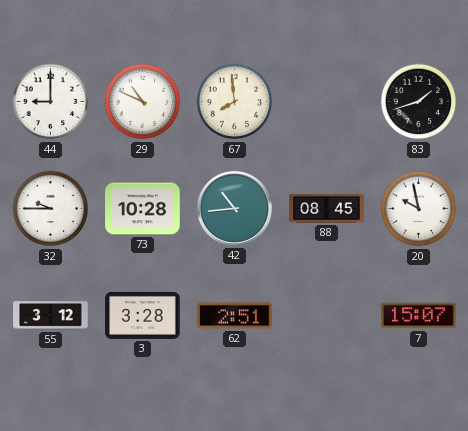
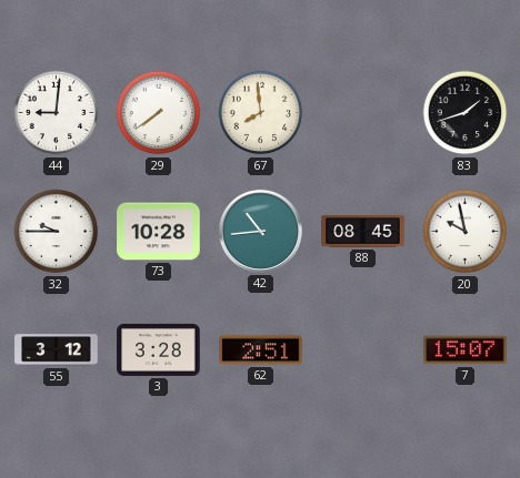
44: 9:00 -> 9:01
29: 10:49 -> 7:39
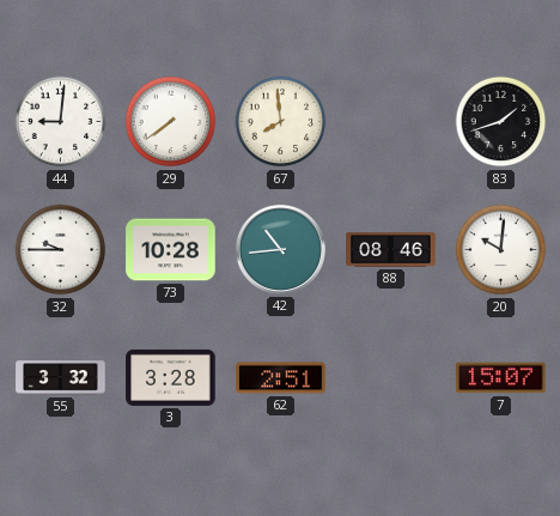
88: 08:45 -> 08:46
20: 9:58 -> 10:01
55: 3:12 -> 3:32
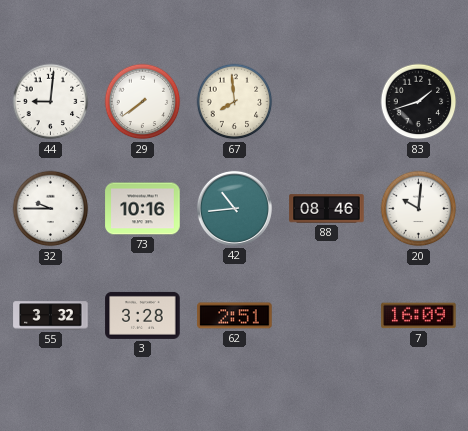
73: 10:28 -> 10:16
7: 15:07 -> 16:09
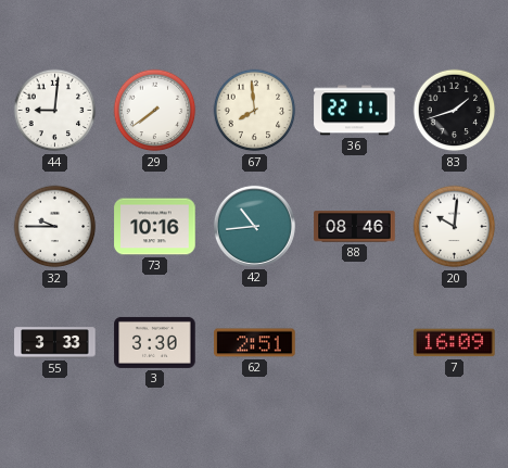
36: none -> 22:11
55: 3:32 -> 3:33
3: 3:28 -> 3:30
